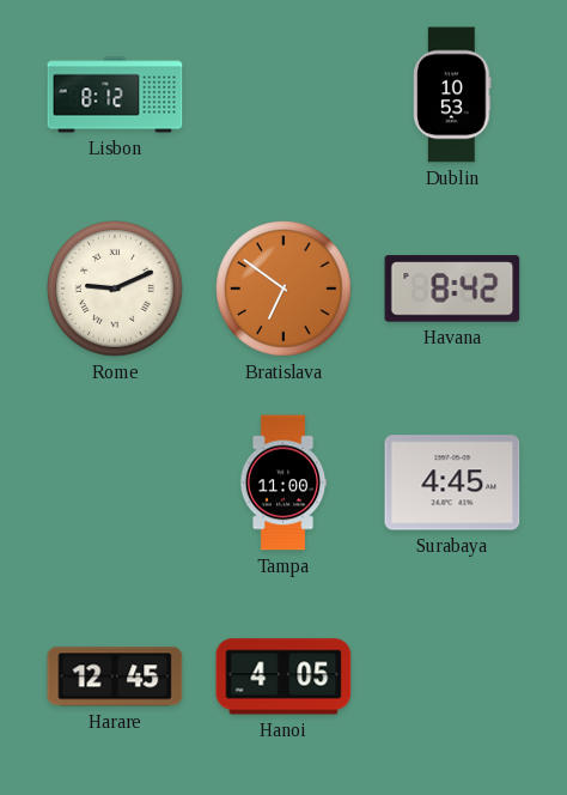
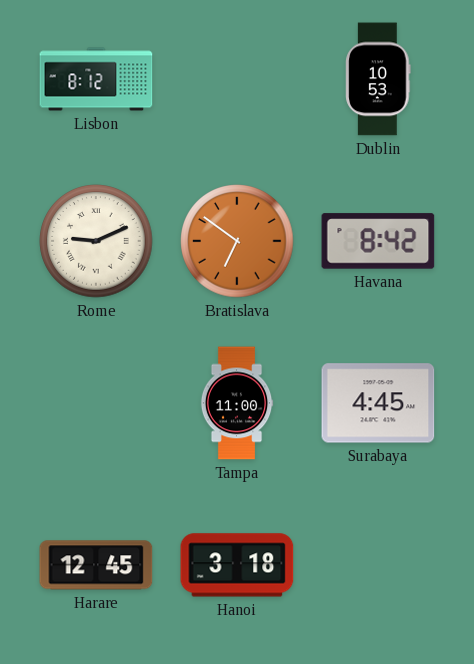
Hanoi: 4:05 -> 3:18
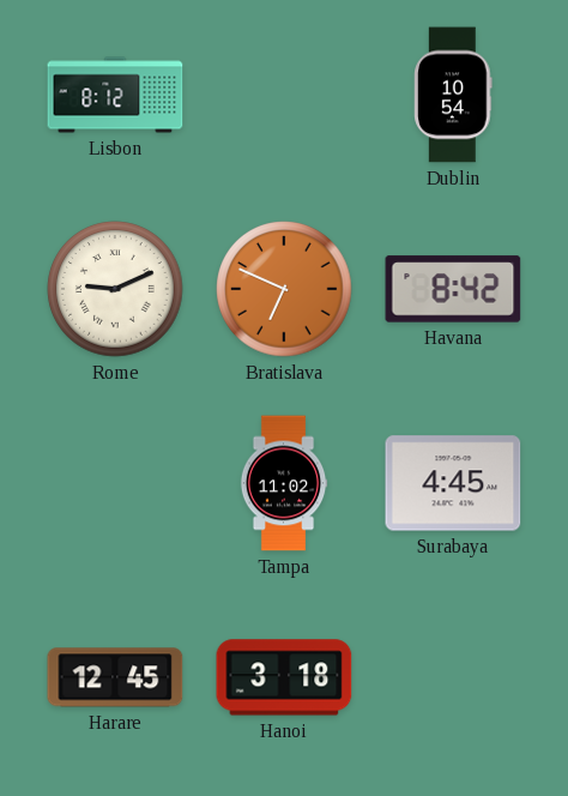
Dublin: 10:53 -> 10:54
Bratislava: 6:51 -> 6:49
Tampa: 11:00 -> 11:02
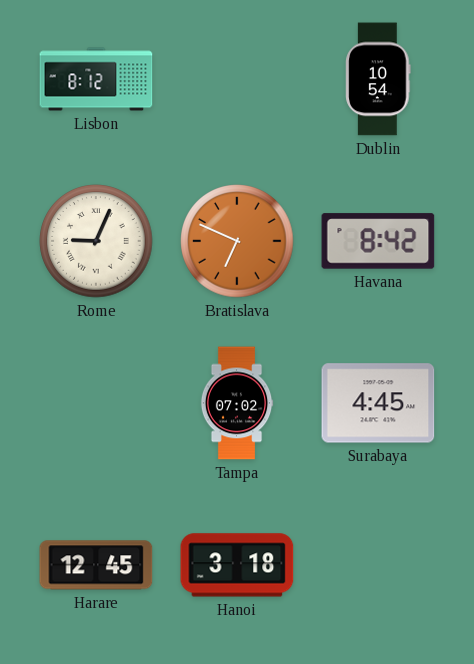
Rome: 9:11 -> 9:04
Tampa: 11:02 -> 07:02
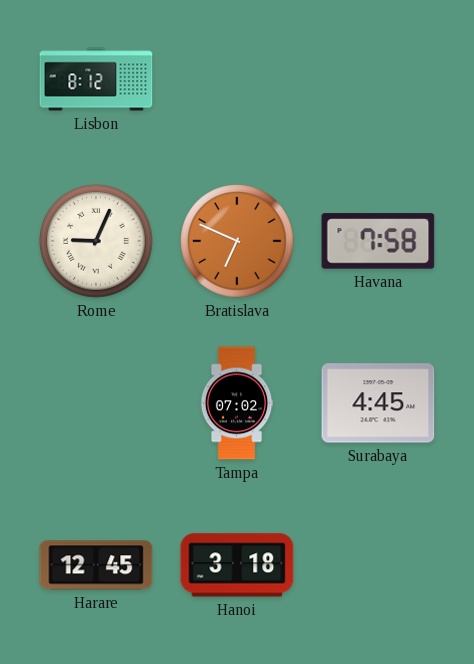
Dublin: 10:54 -> none
Havana: 8:42 -> 7:58
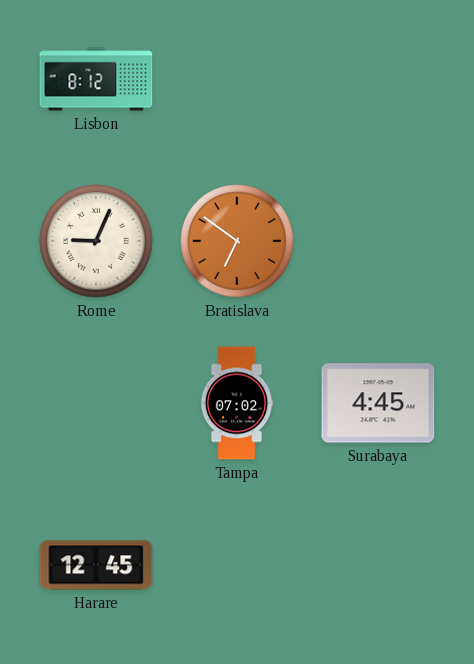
Bratislava: 6:49 -> 6:51
Havana: 7:58 -> none
Hanoi: 3:18 -> none
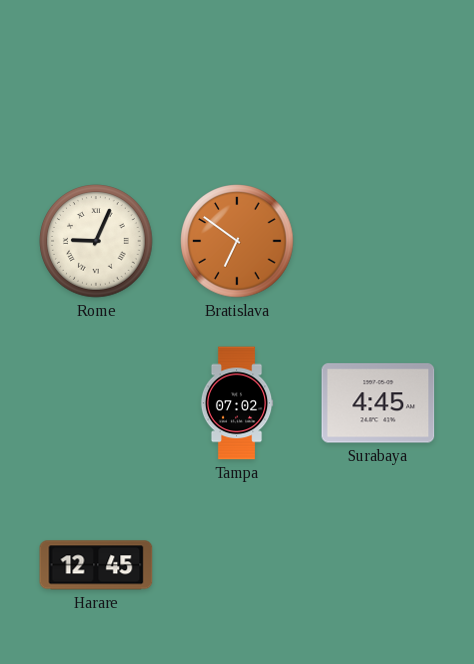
Lisbon: 8:12 -> none
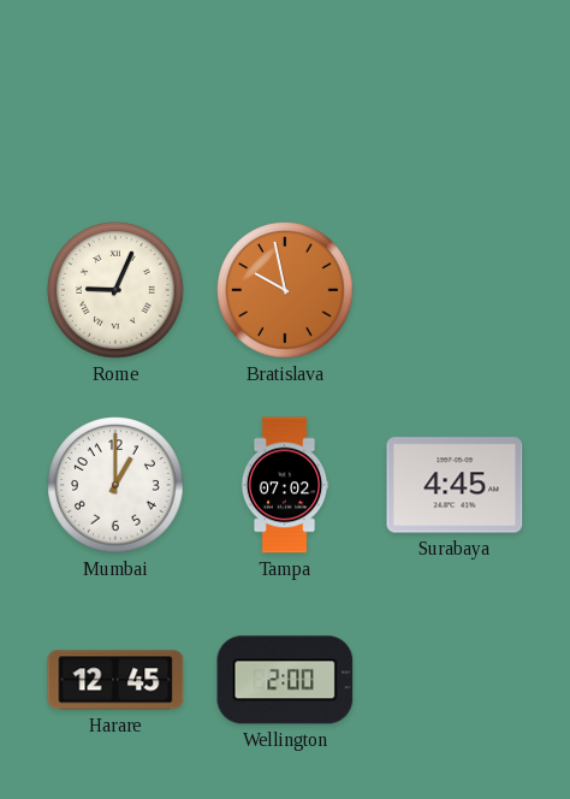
Bratislava: 6:51 -> 9:58
Mumbai: none -> 1:00
Wellington: none -> 2:00
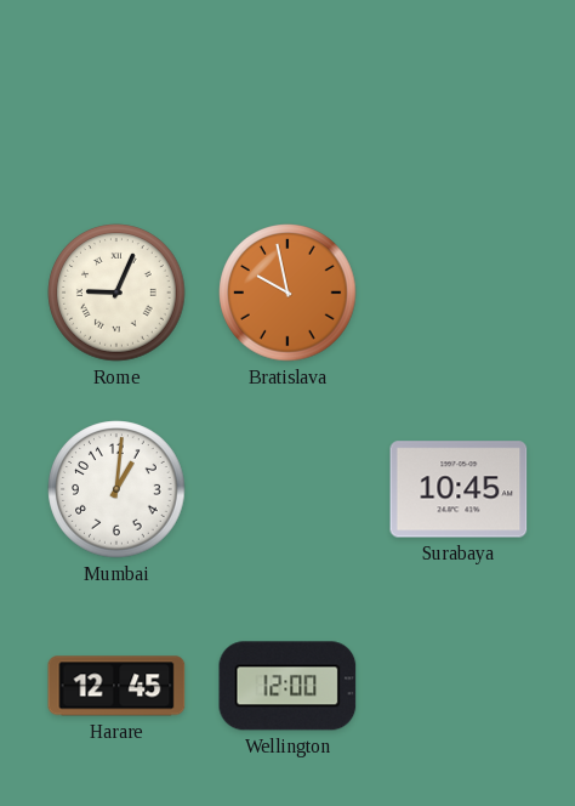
Mumbai: 1:00 -> 1:01
Tampa: 07:02 -> none
Surabaya: 4:45 -> 10:45
Wellington: 2:00 -> 12:00
